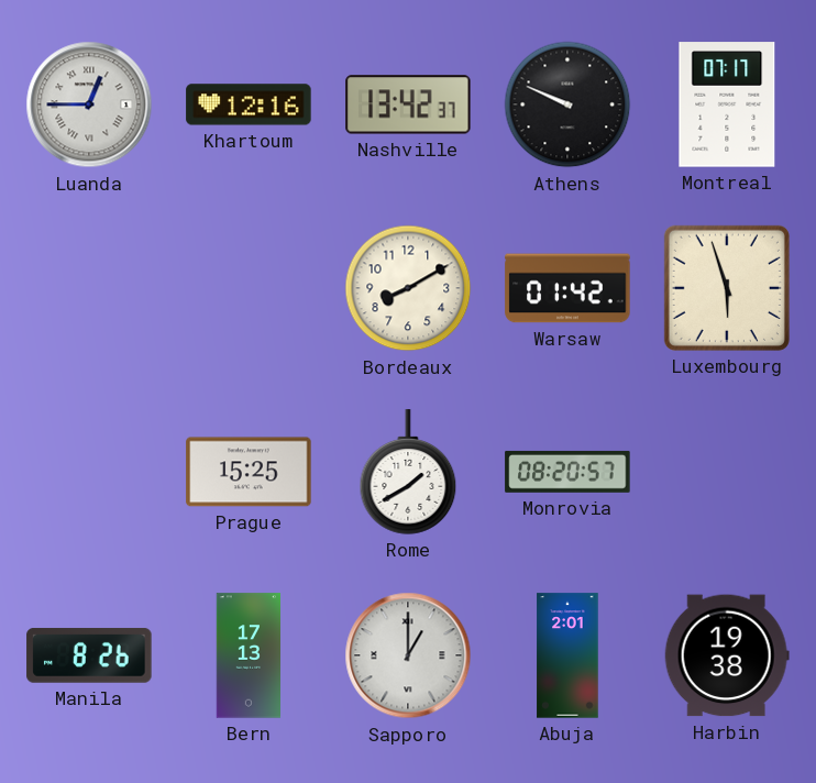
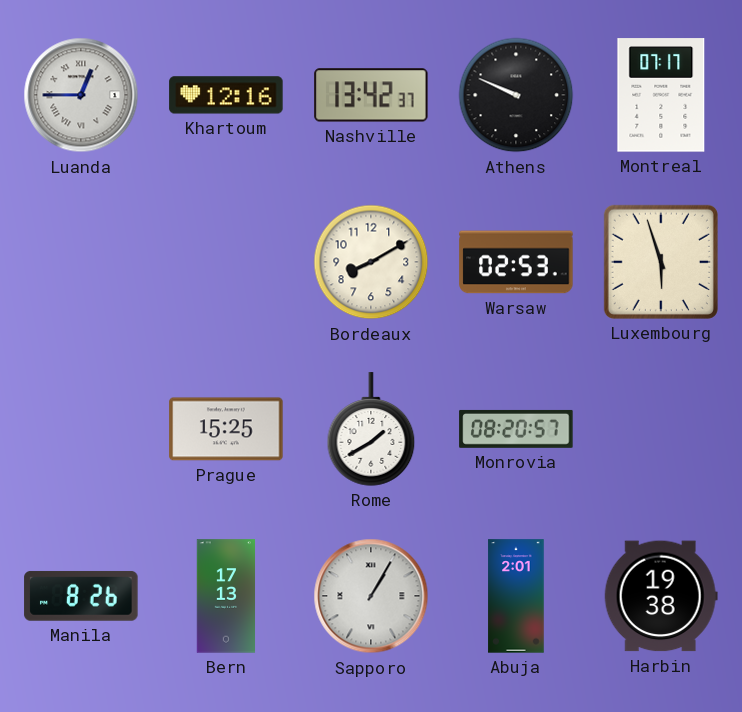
Warsaw: 01:42 -> 02:53
Sapporo: 1:00 -> 1:05
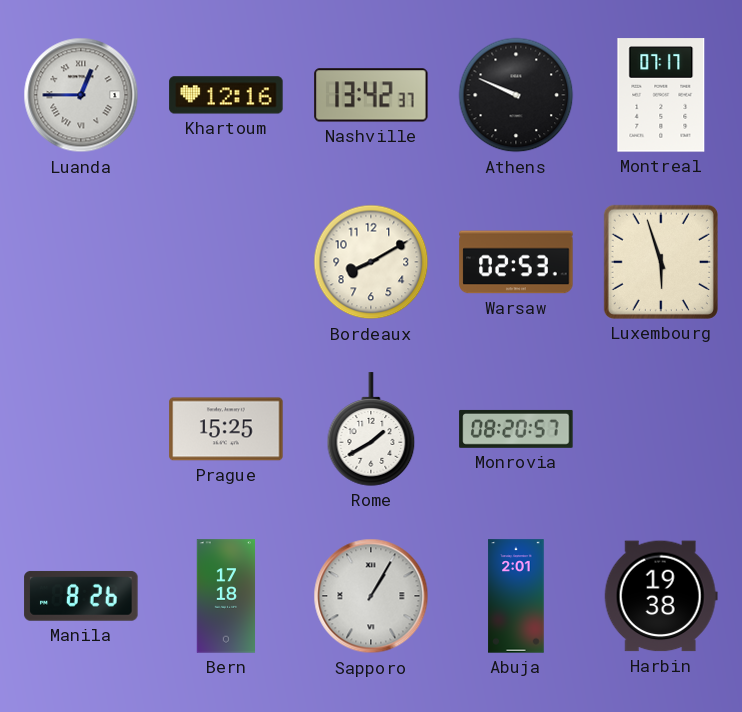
Bern: 17:13 -> 17:18
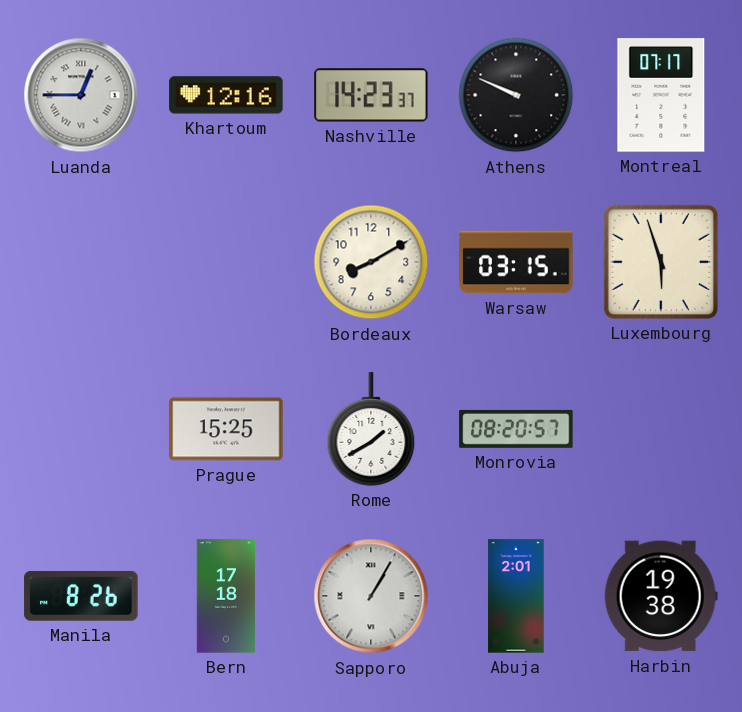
Nashville: 13:42 -> 14:23
Warsaw: 02:53 -> 03:15
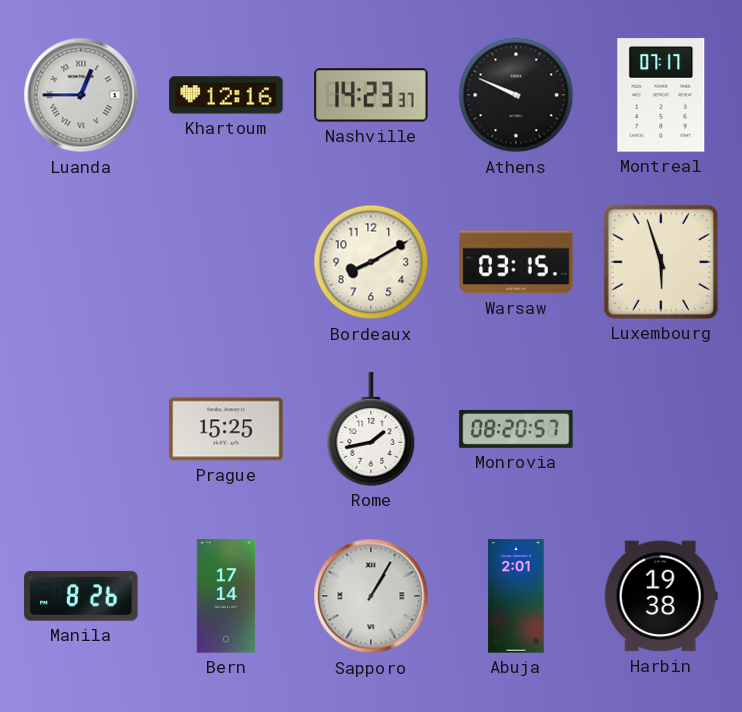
Rome: 1:40 -> 1:43
Bern: 17:18 -> 17:14
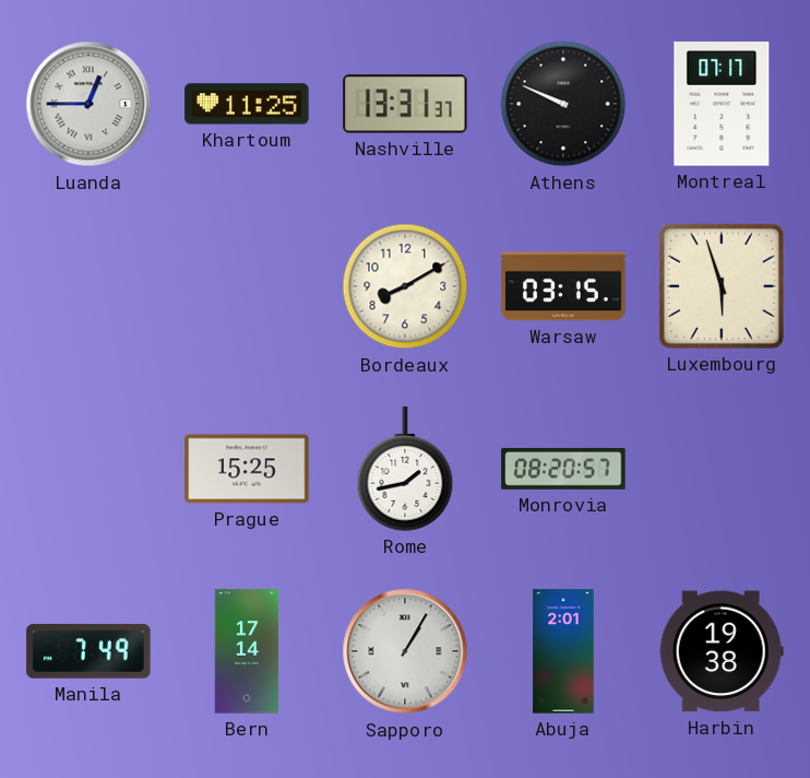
Khartoum: 12:16 -> 11:25
Nashville: 14:23 -> 13:31
Manila: 8:26 -> 7:49
